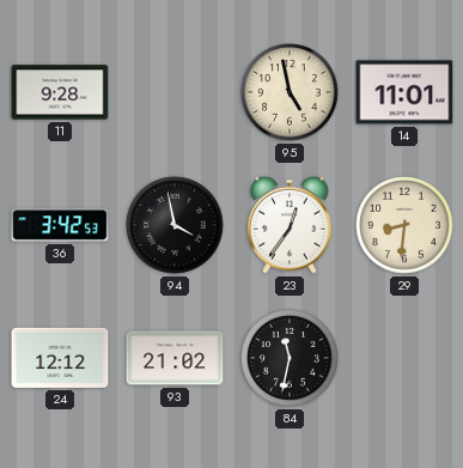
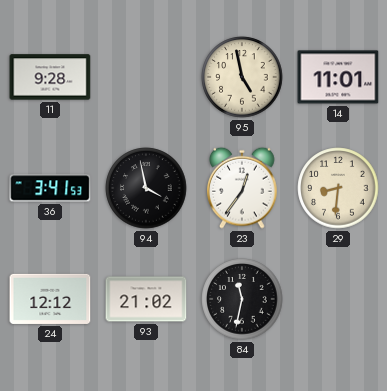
36: 3:42 -> 3:41
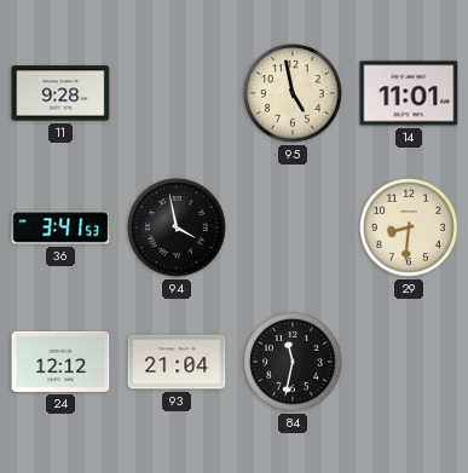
23: 12:36 -> none
93: 21:02 -> 21:04
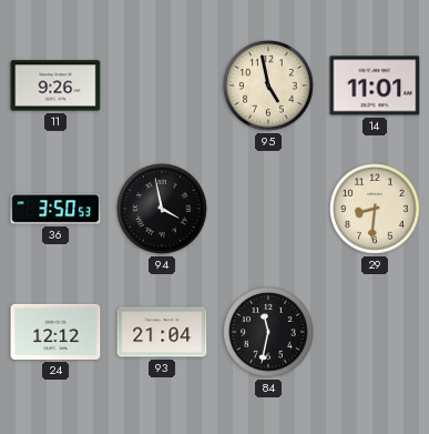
11: 9:28 -> 9:26
36: 3:41 -> 3:50
